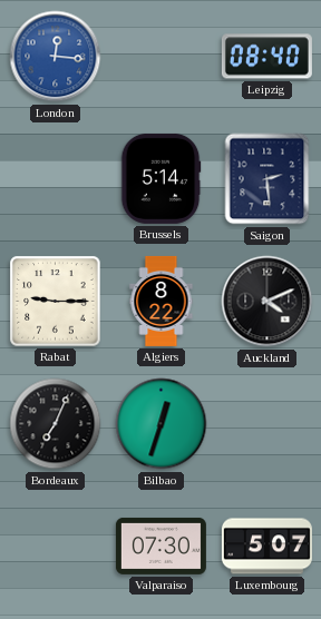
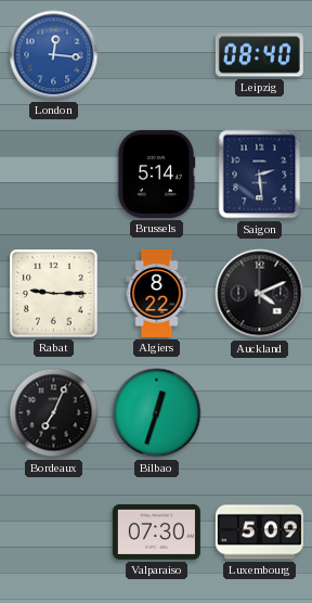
Luxembourg: 5:07 -> 5:09
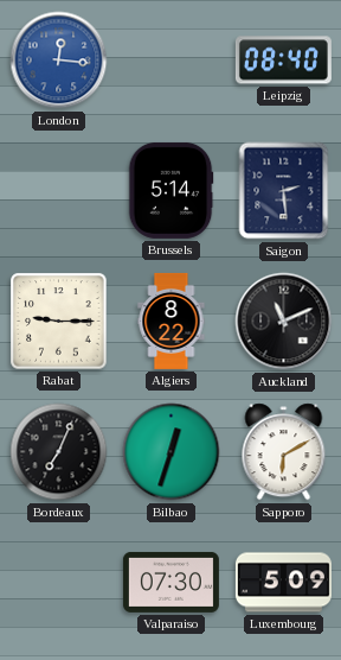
Auckland: 4:11 -> 11:11
Sapporo: none -> 6:10
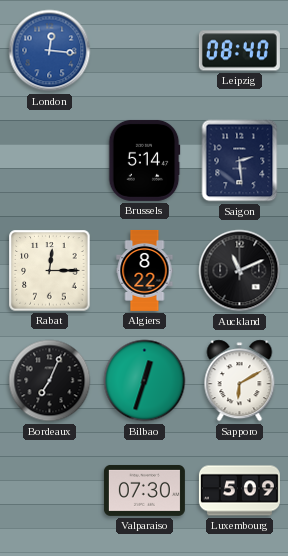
Rabat: 9:15 -> 12:15
